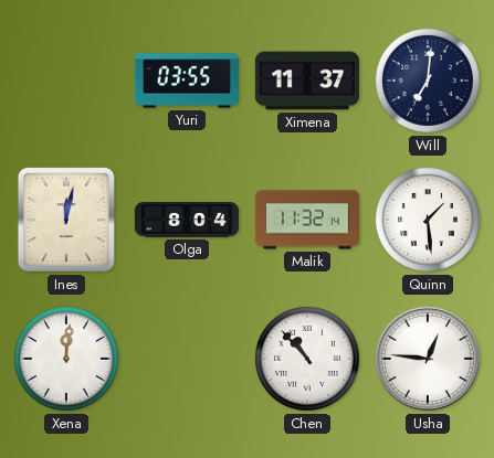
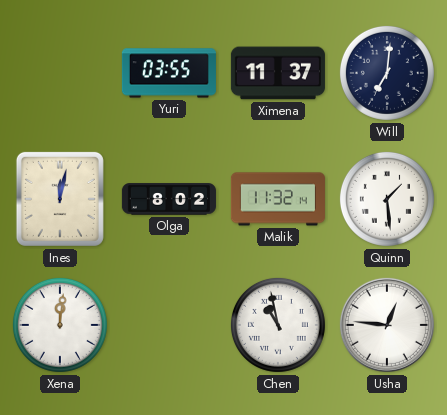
Olga: 8:04 -> 8:02
Chen: 10:53 -> 10:58
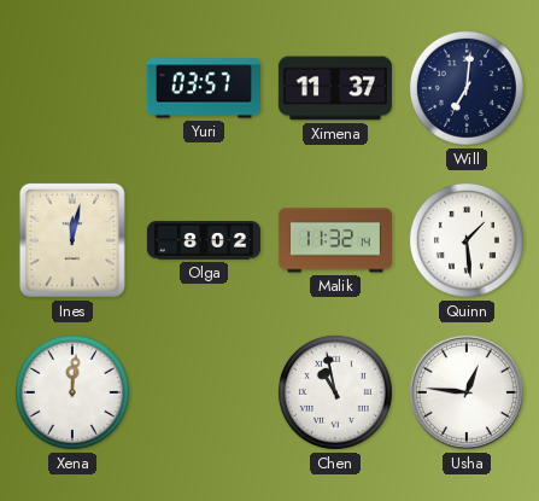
Yuri: 03:55 -> 03:57
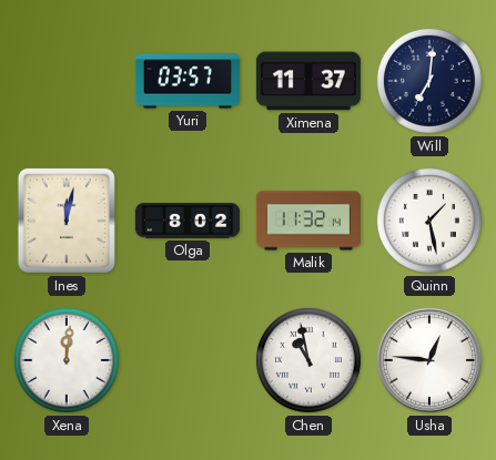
Quinn: 1:29 -> 1:28
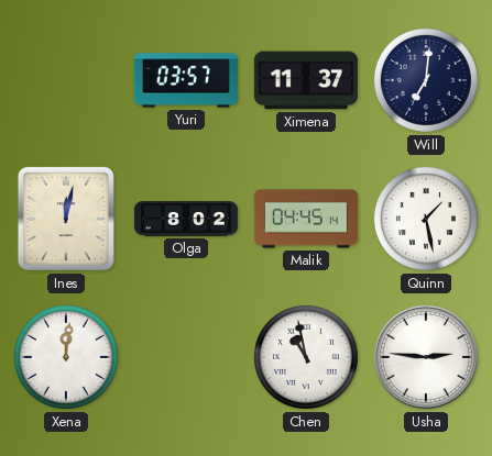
Malik: 11:32 -> 04:45
Usha: 12:46 -> 2:46
